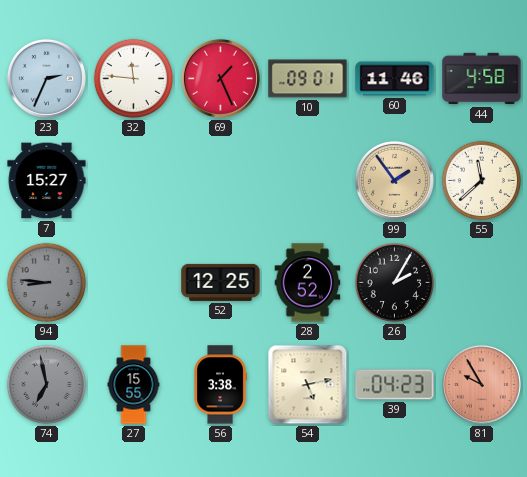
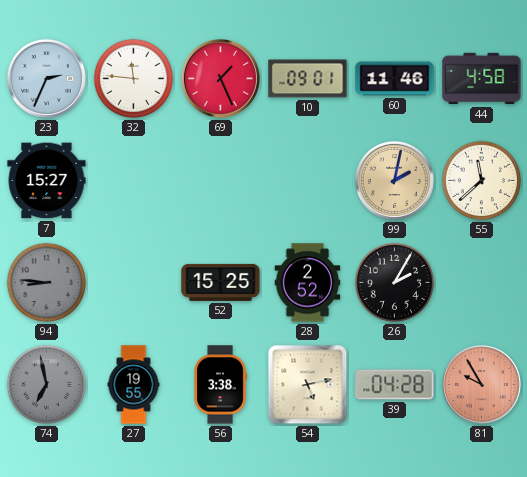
99: 1:54 -> 2:02
52: 12:25 -> 15:25
27: 15:55 -> 19:55
39: 04:23 -> 04:28
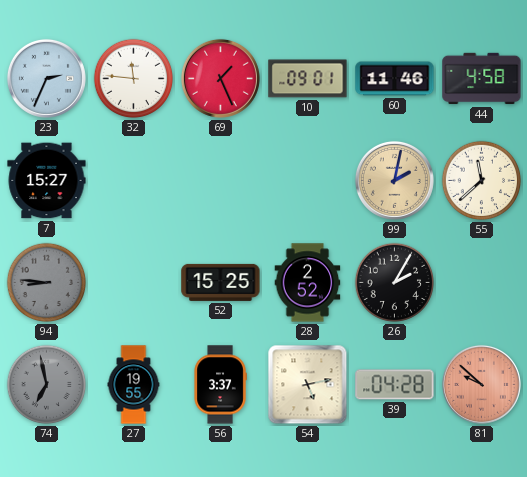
56: 3:38 -> 3:37
81: 9:55 -> 9:52
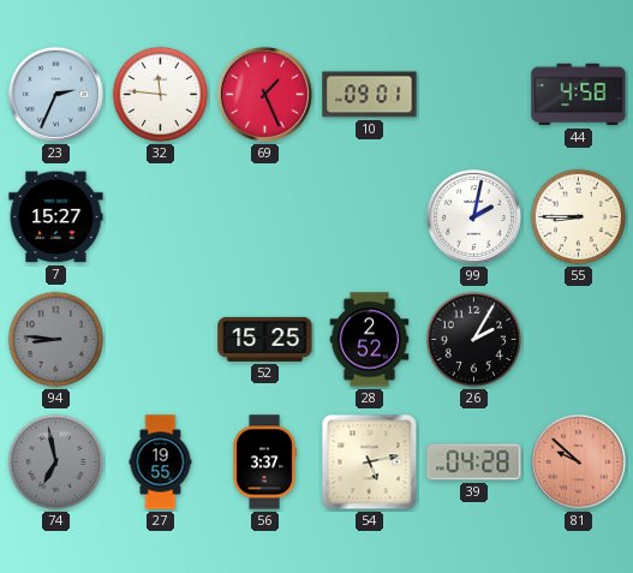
60: 11:46 -> none
99 dial: champagne -> white
55: 11:38 -> 8:45
